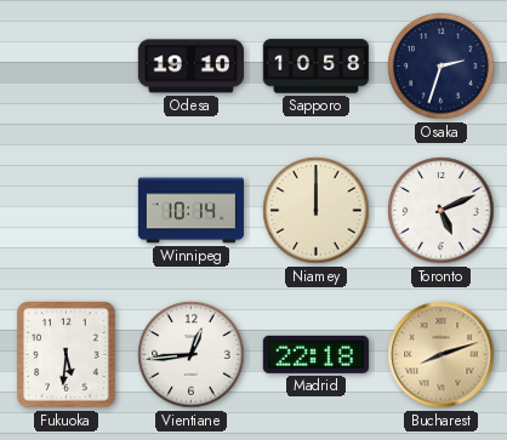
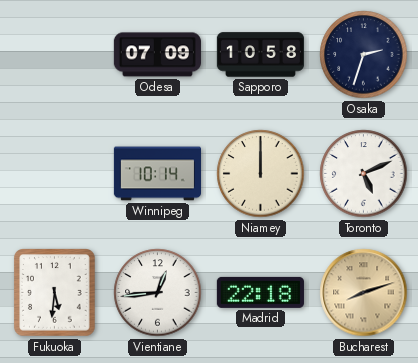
Odesa: 19:10 -> 07:09
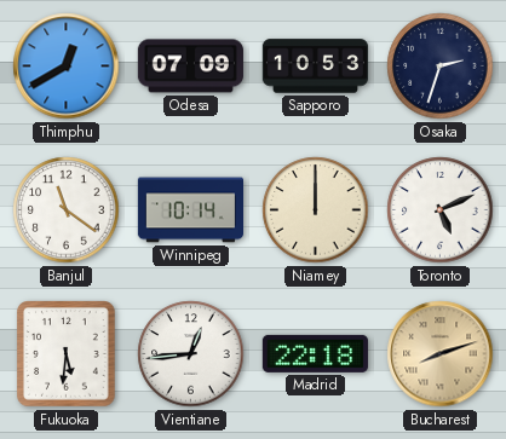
Thimphu: none -> 12:40
Sapporo: 10:58 -> 10:53
Banjul: none -> 11:21
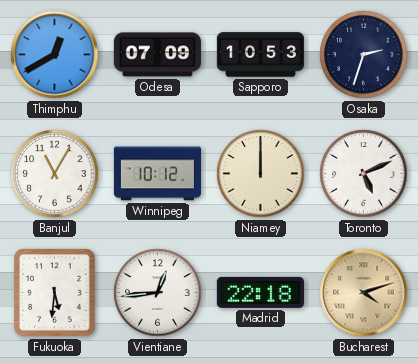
Banjul: 11:21 -> 11:05
Winnipeg: 10:14 -> 10:12
Bucharest: 8:12 -> 4:12
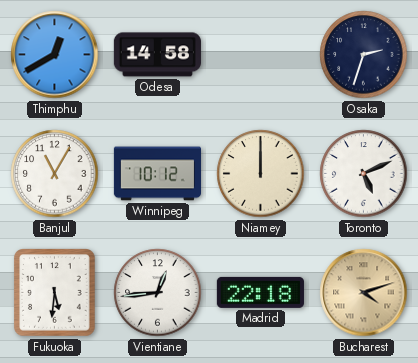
Odesa: 07:09 -> 14:58
Sapporo: 10:53 -> none
